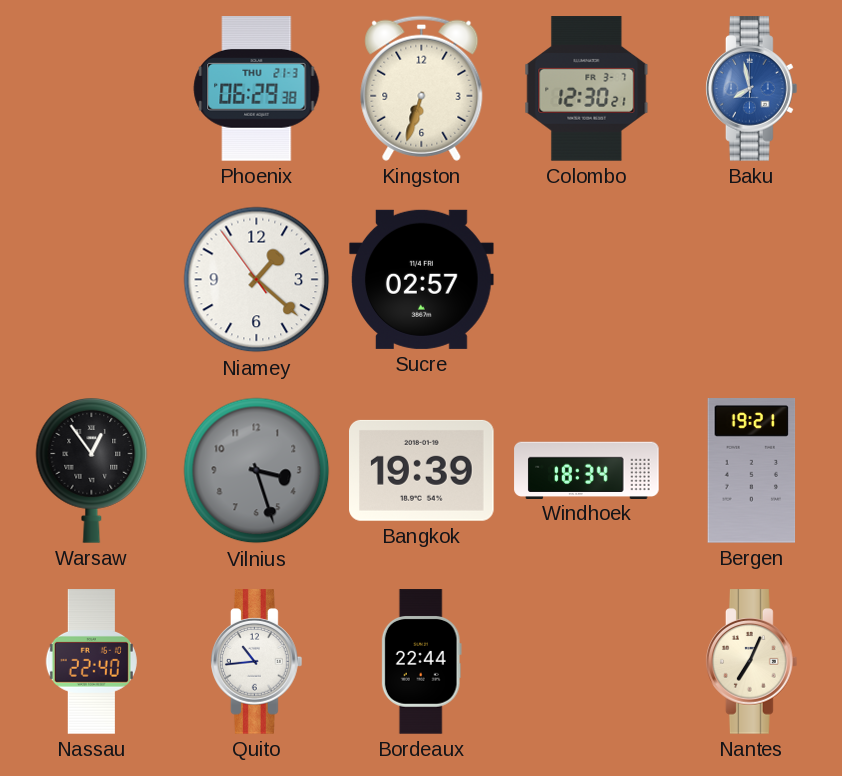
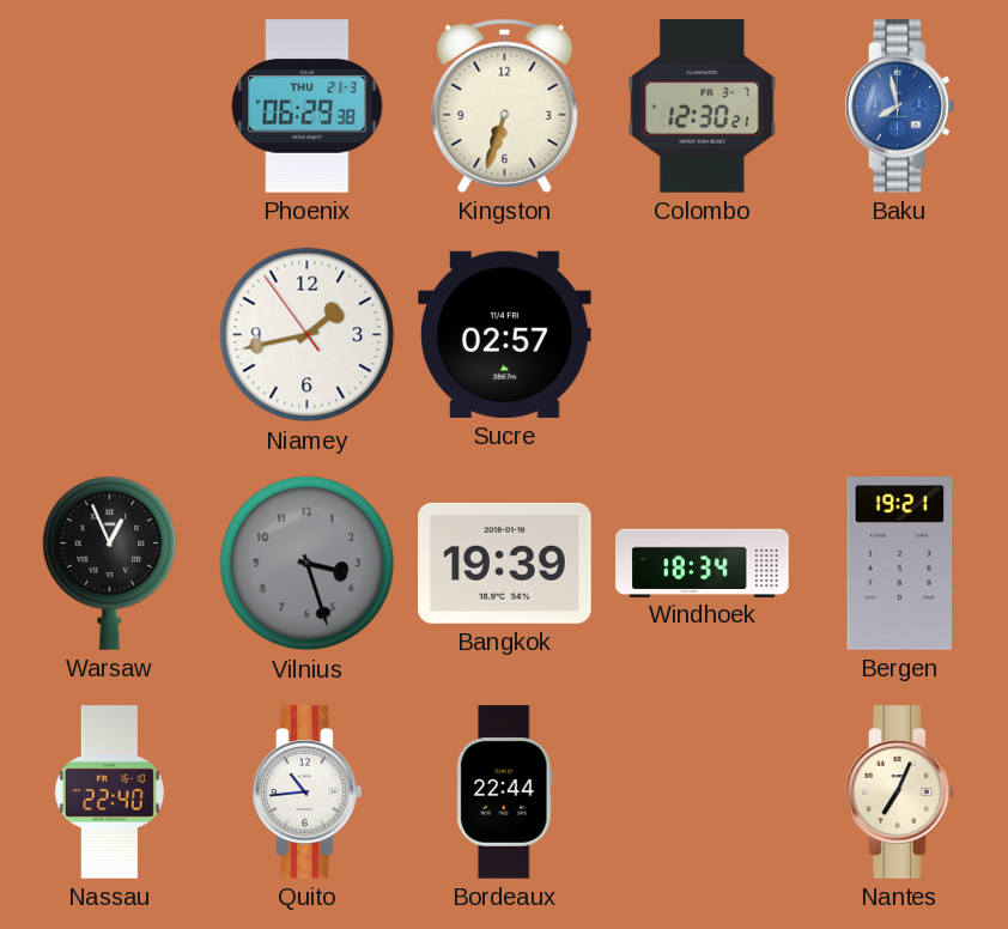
Niamey: 1:21 -> 1:42
Warsaw: 12:54 -> 12:56
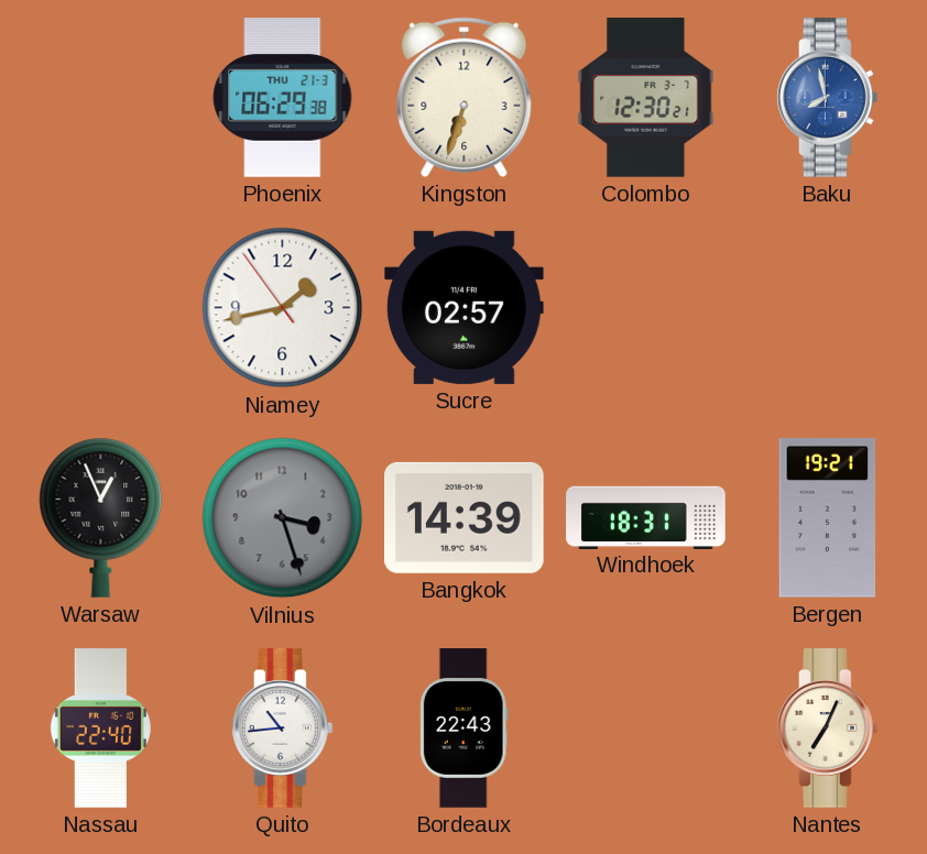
Bangkok: 19:39 -> 14:39
Windhoek: 18:34 -> 18:31
Bordeaux: 22:44 -> 22:43
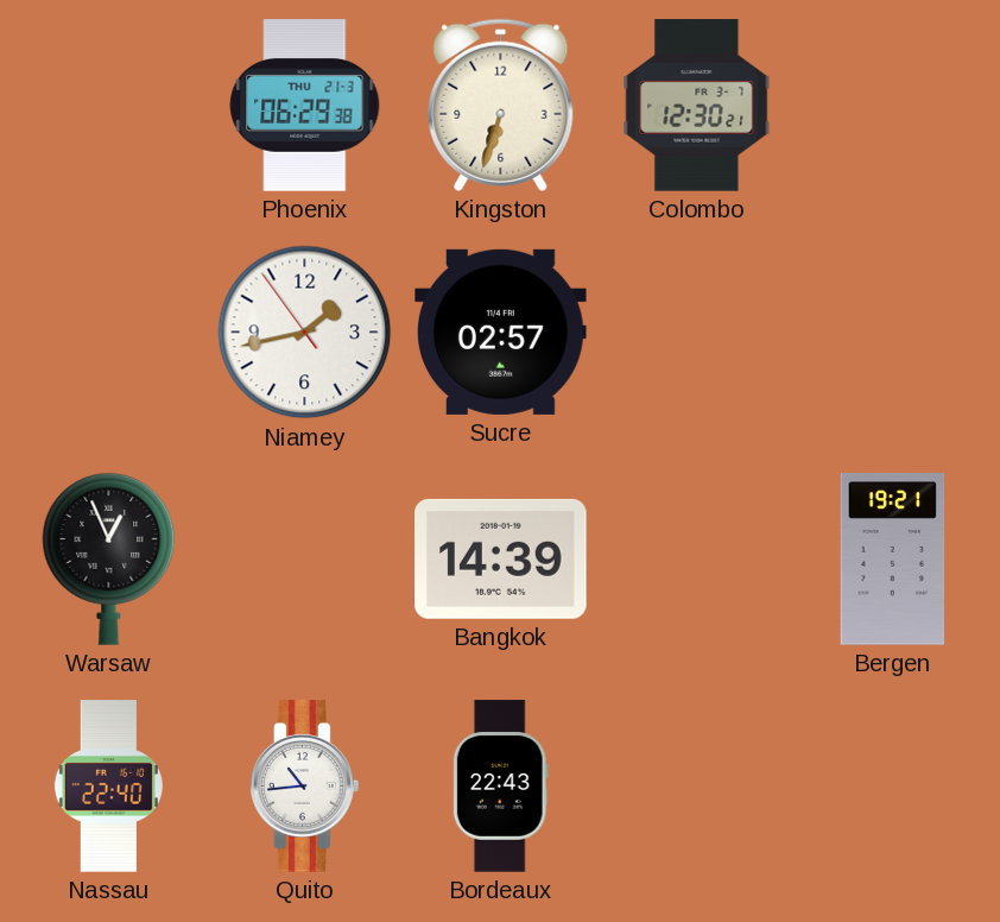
Baku: 7:58 -> none
Vilnius: 3:27 -> none
Windhoek: 18:31 -> none
Nantes: 7:04 -> none
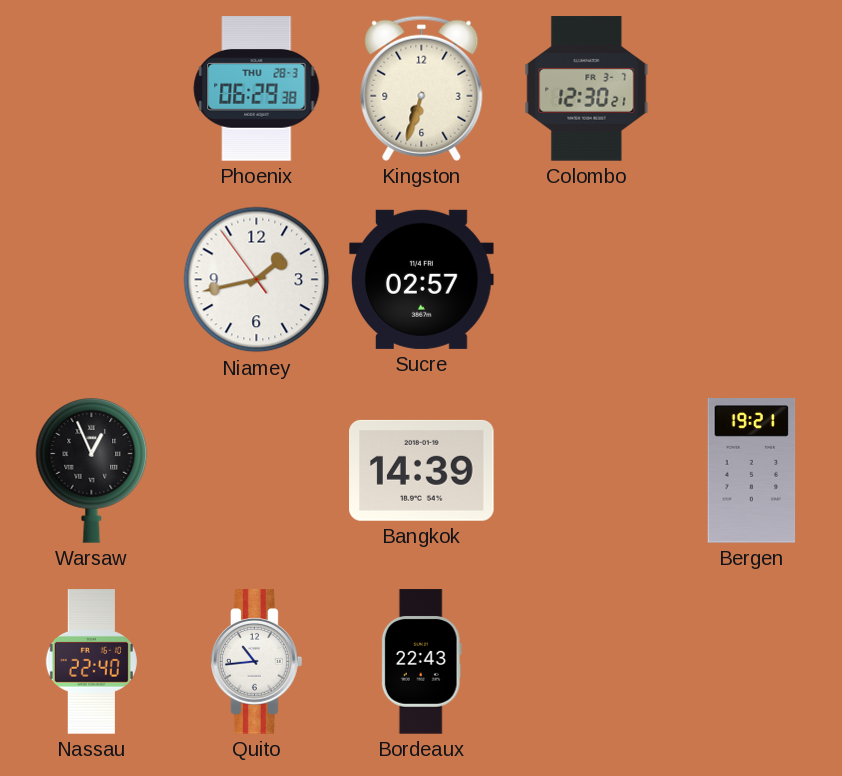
Phoenix date: THU 21-3 -> THU 28-3
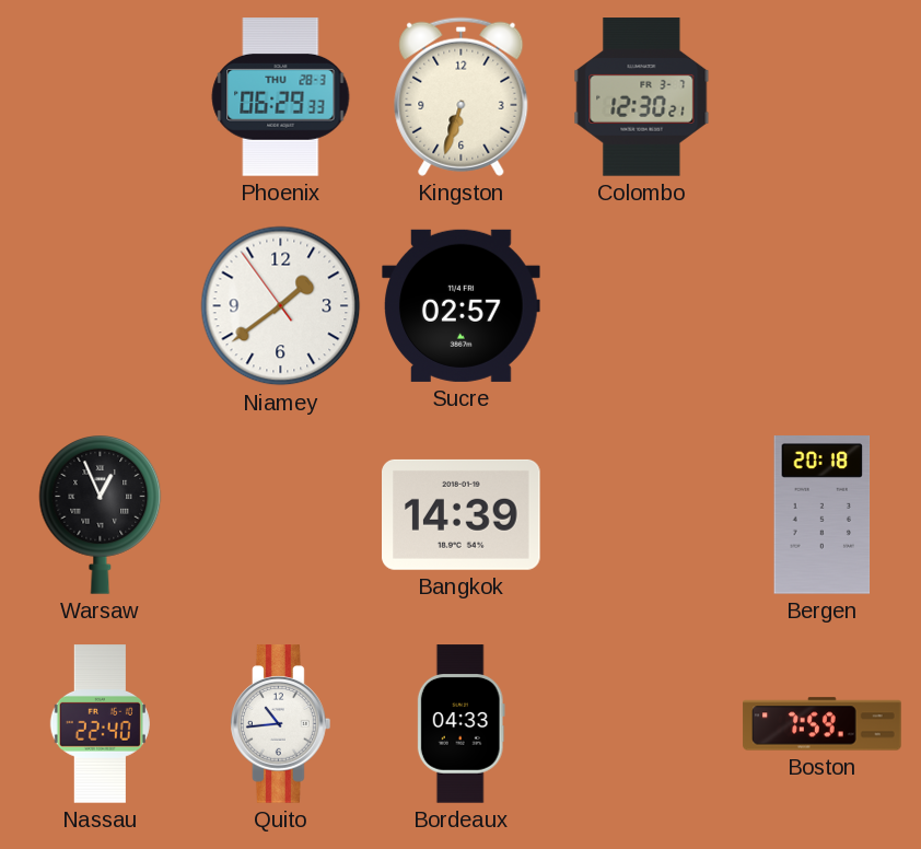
Phoenix: 06:29:38 -> 06:29:33
Niamey: 1:42 -> 1:38
Bergen: 19:21 -> 20:18
Bordeaux: 22:43 -> 04:33
Boston: none -> 7:59
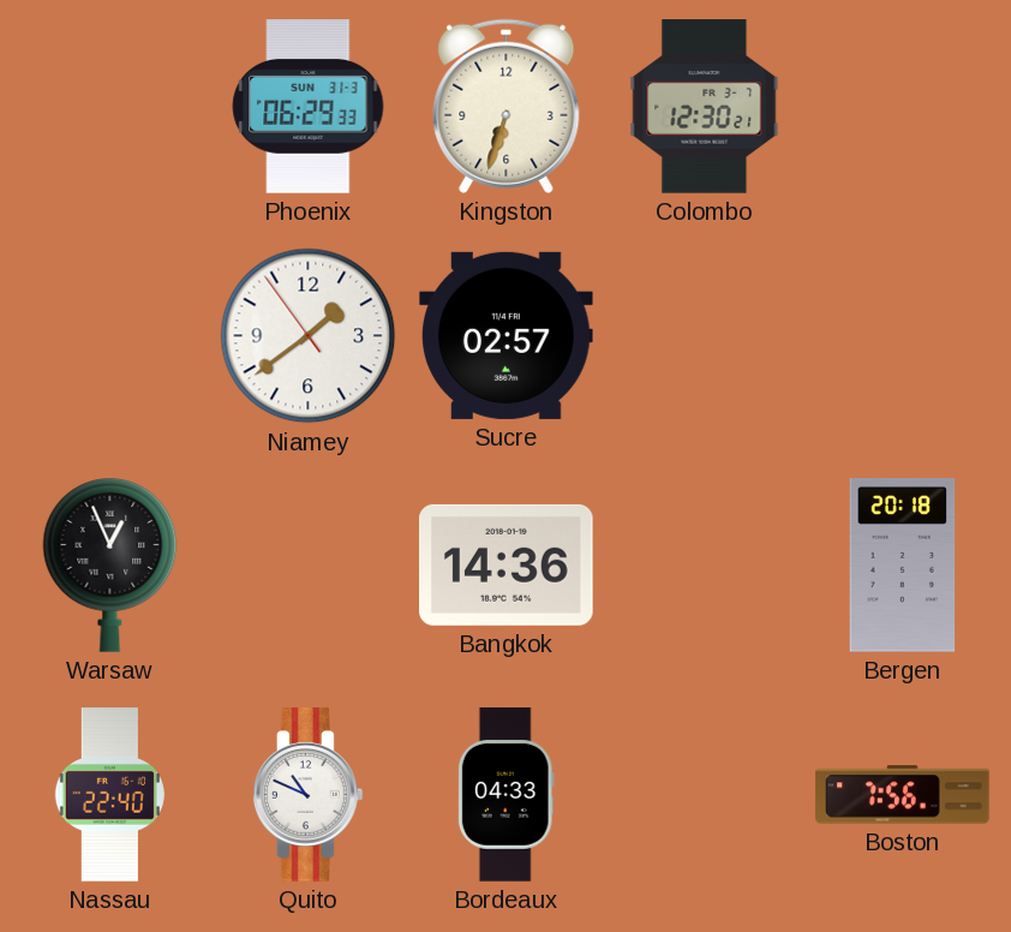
Phoenix date: THU 28-3 -> SUN 31-3
Bangkok: 14:39 -> 14:36
Quito: 10:44 -> 10:49
Boston: 7:59 -> 7:56
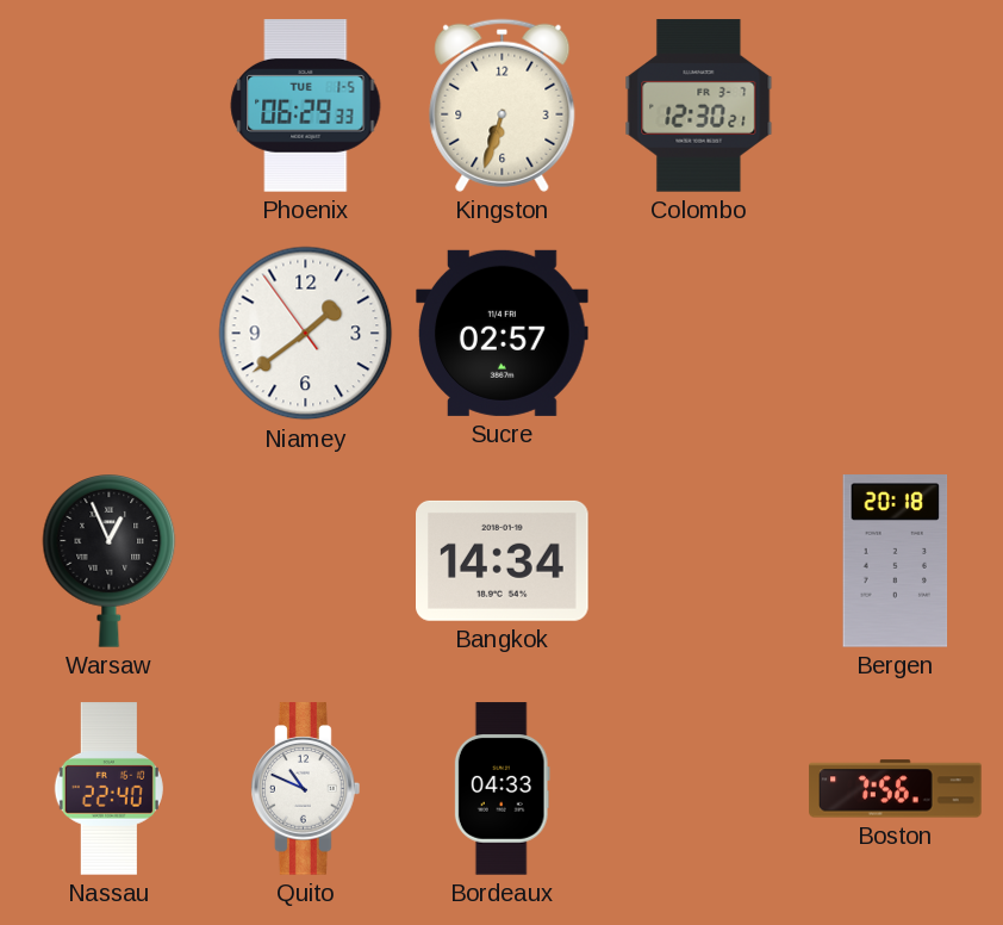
Phoenix date: SUN 31-3 -> TUE 1-5
Bangkok: 14:36 -> 14:34
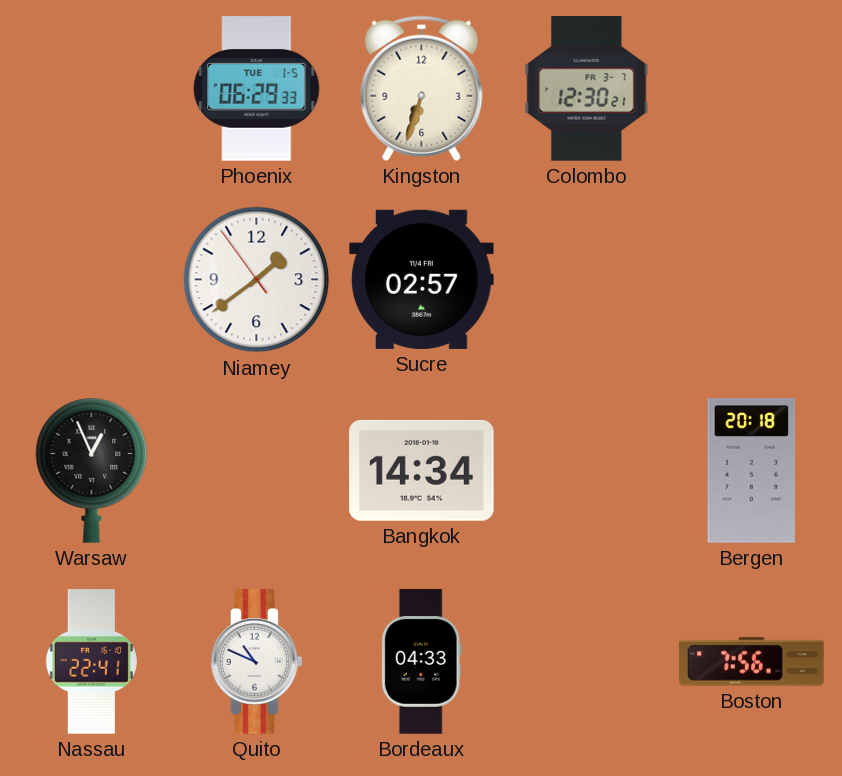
Nassau: 22:40 -> 22:41
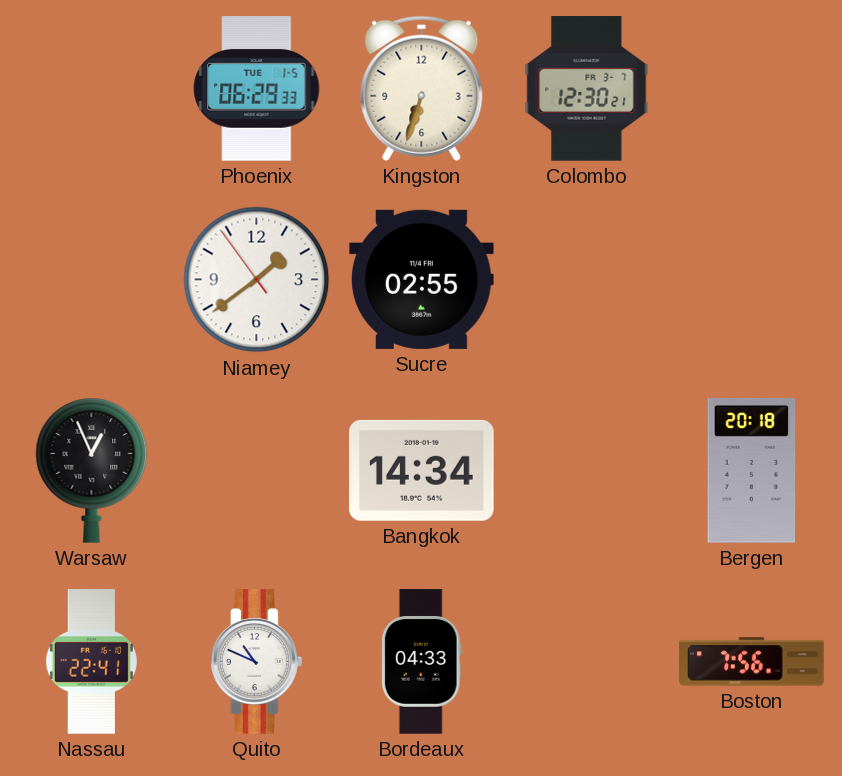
Sucre: 02:57 -> 02:55
